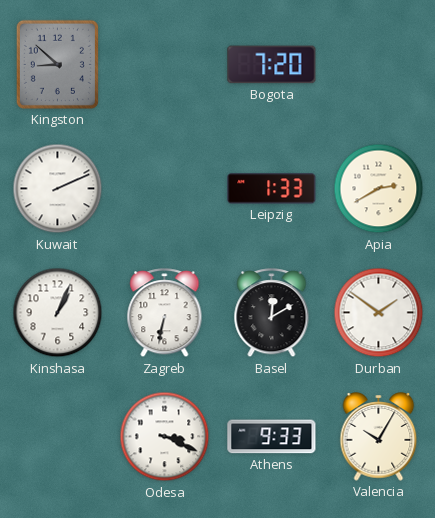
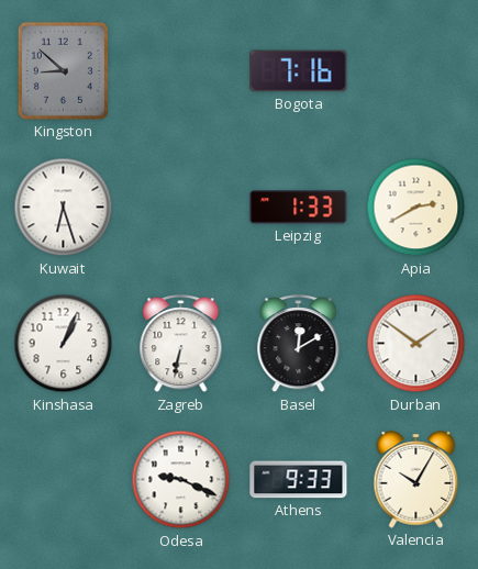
Bogota: 7:20 -> 7:16
Kuwait: 2:11 -> 6:27
Odesa: 3:19 -> 9:19
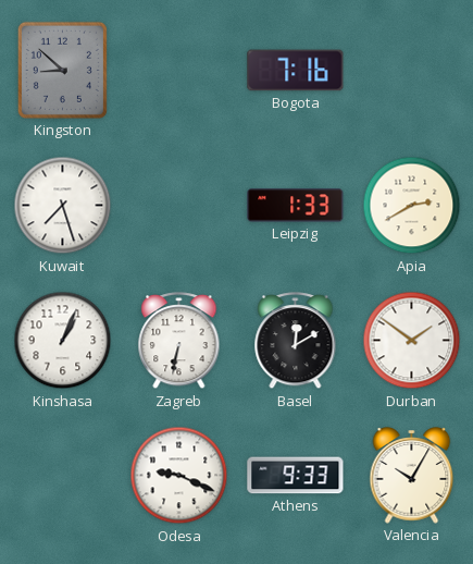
Kuwait: 6:27 -> 7:27
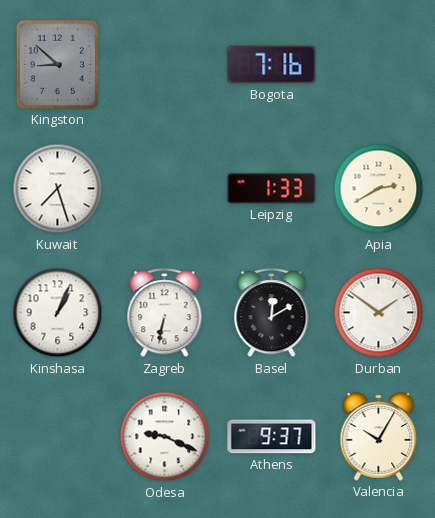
Athens: 9:33 -> 9:37
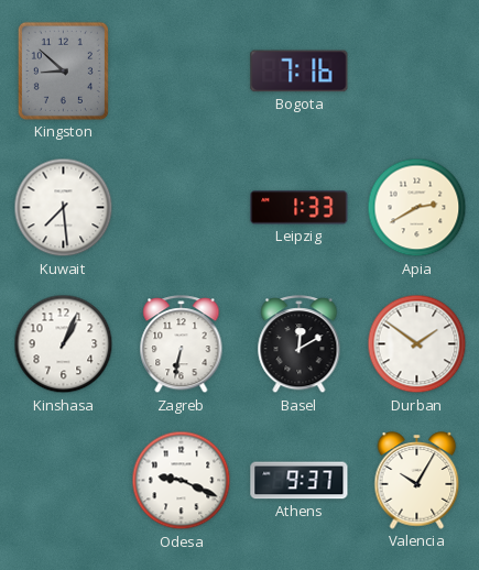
Kuwait: 7:27 -> 7:29
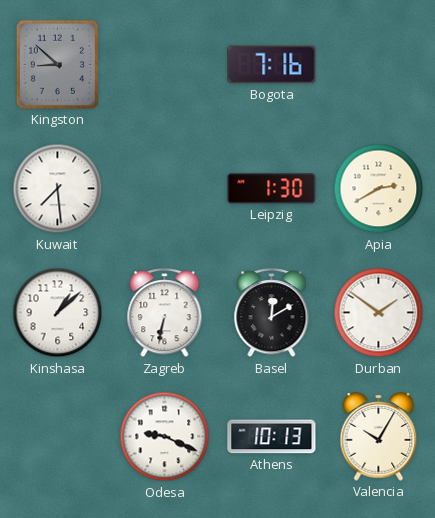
Leipzig: 1:33 -> 1:30
Kinshasa: 1:04 -> 1:08
Athens: 9:37 -> 10:13
